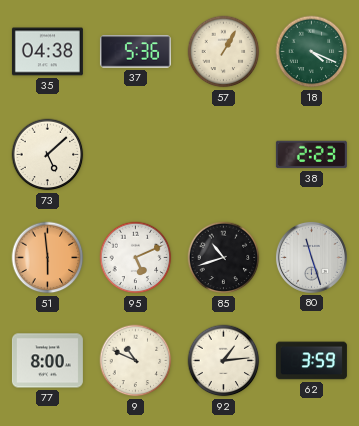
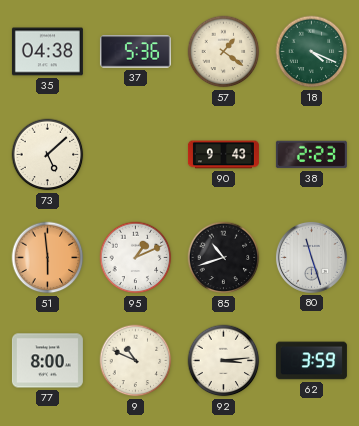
57: 1:05 -> 1:21
90: none -> 9:43
95: 5:11 -> 1:11
92: 1:14 -> 3:14
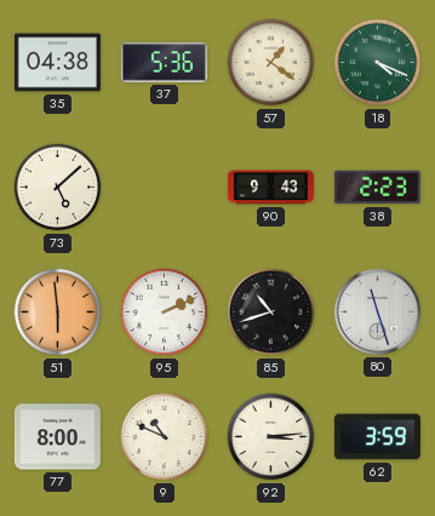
95: 1:11 -> 2:11
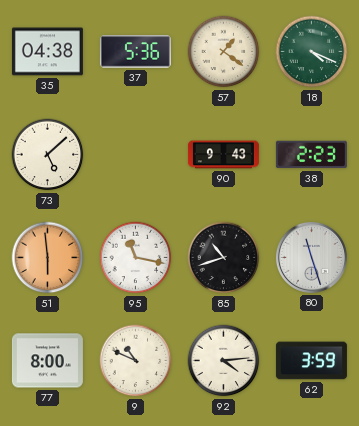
95: 2:11 -> 11:17
92: 3:14 -> 4:14
